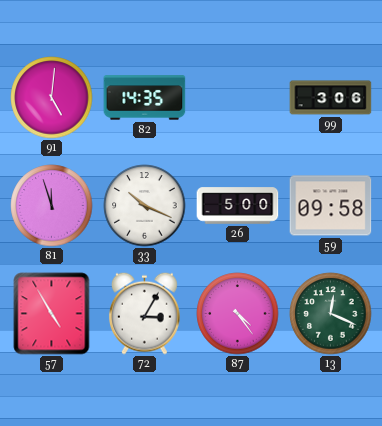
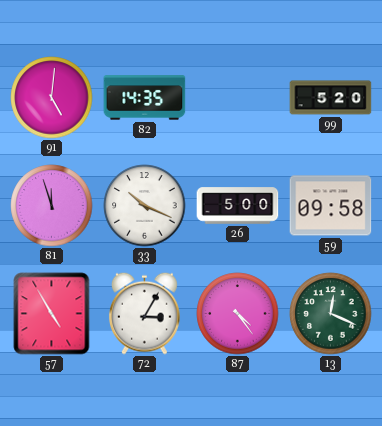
99: 3:06 -> 5:20
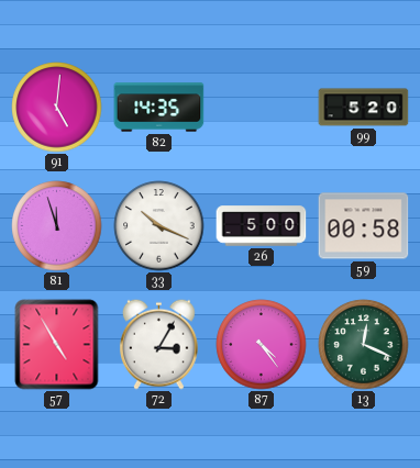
59: 09:58 -> 00:58
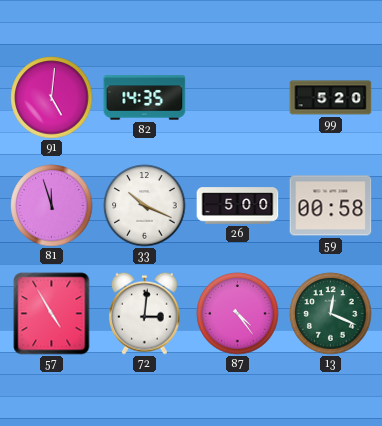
72: 3:05 -> 3:01
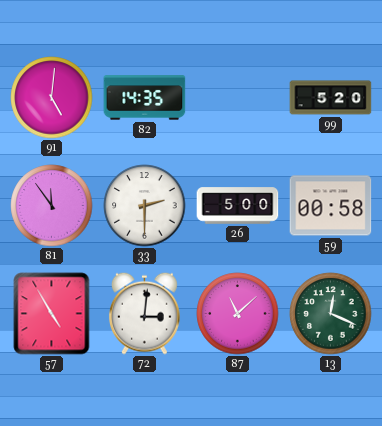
81: 11:57 -> 11:54
33: 10:19 -> 2:30
87: 4:24 -> 11:08
